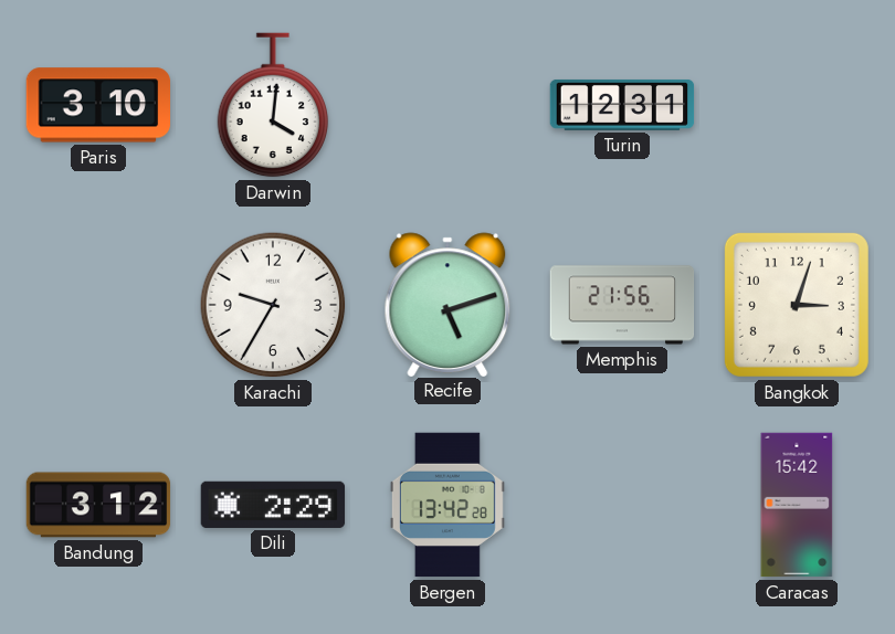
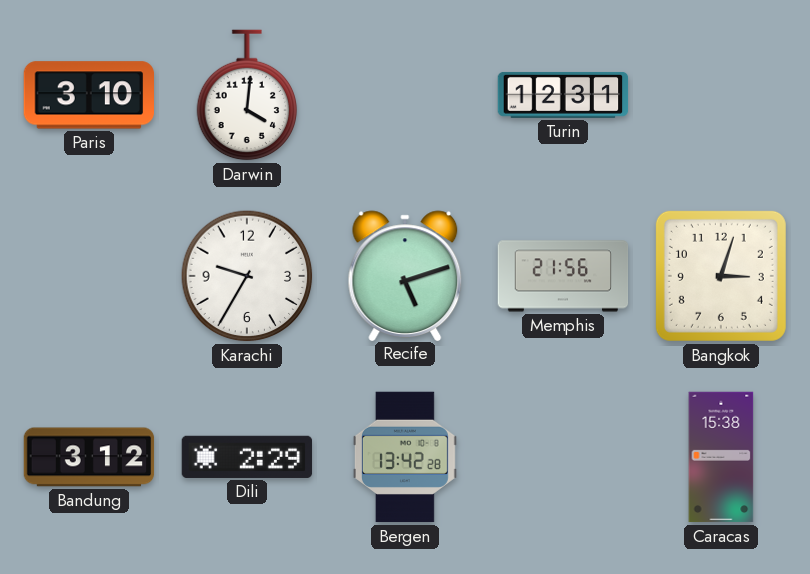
Caracas: 15:42 -> 15:38
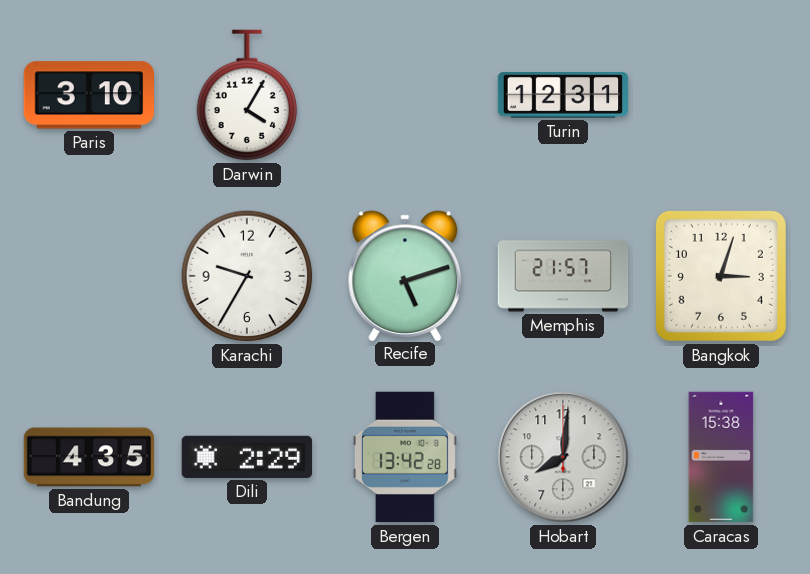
Darwin: 4:01 -> 4:05
Memphis: 21:56 -> 21:57
Bandung: 3:12 -> 4:35
Hobart: none -> 8:01
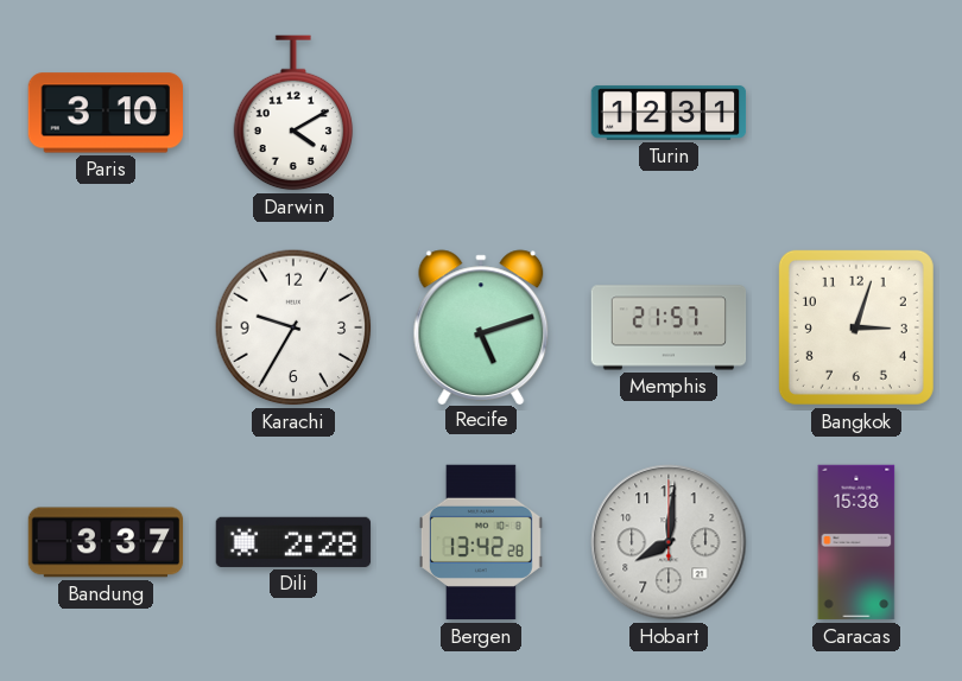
Darwin: 4:05 -> 4:10
Bandung: 4:35 -> 3:37
Dili: 2:29 -> 2:28
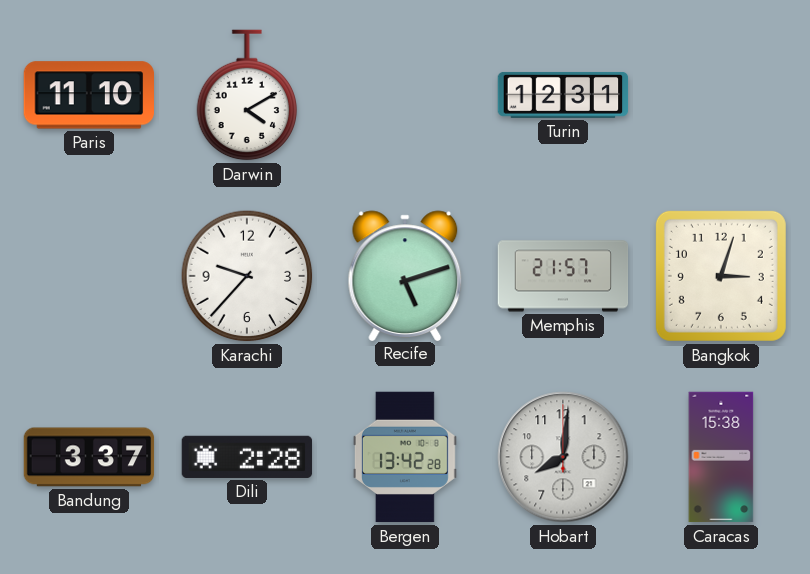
Paris: 3:10 -> 11:10
Karachi: 9:35 -> 9:37
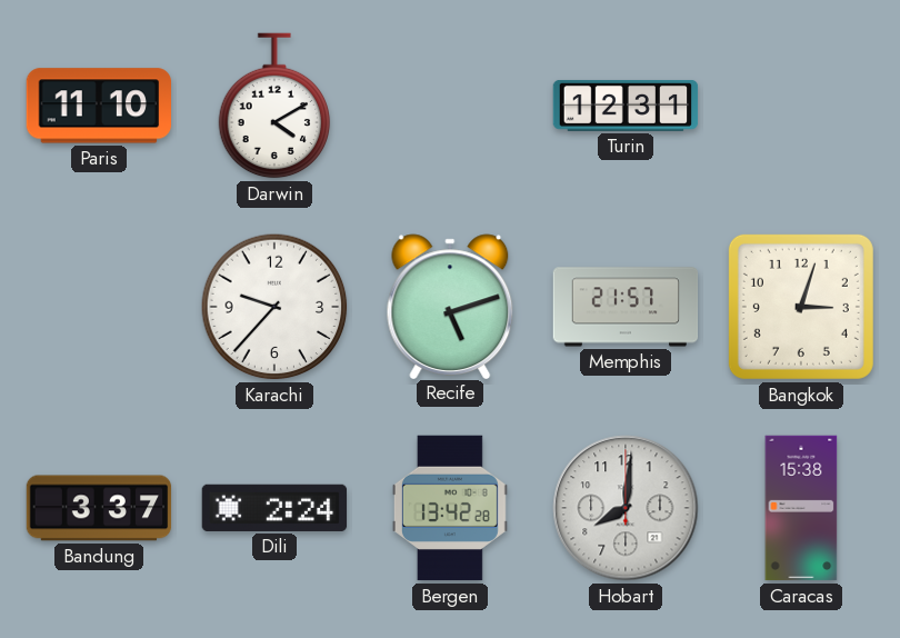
Dili: 2:28 -> 2:24
